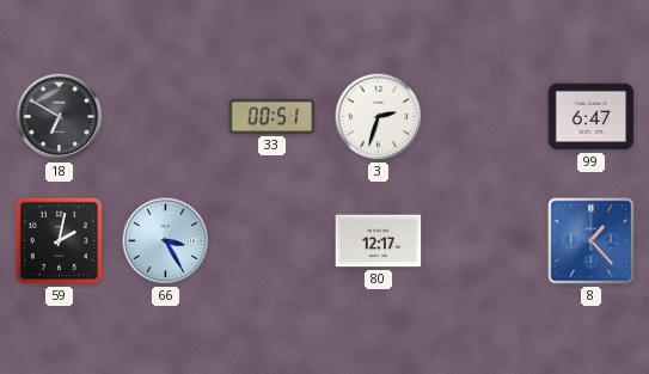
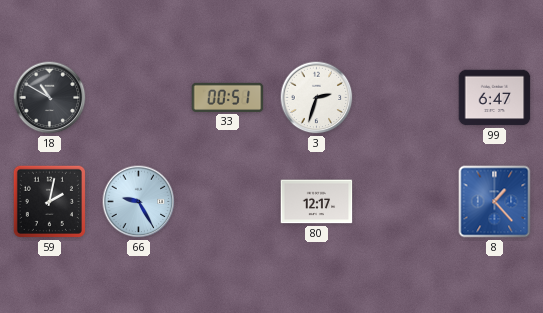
18: 6:50 -> 10:50
66: 3:25 -> 9:25
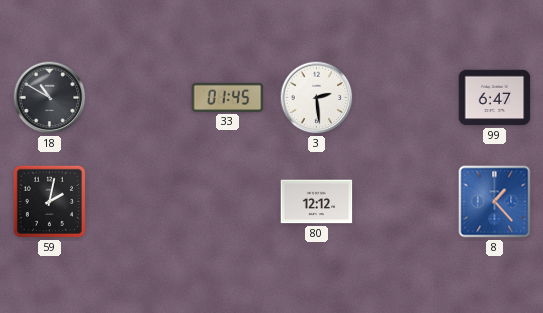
33: 00:51 -> 01:45
3: 2:33 -> 2:29
66: 9:25 -> none
80: 12:17 -> 12:12
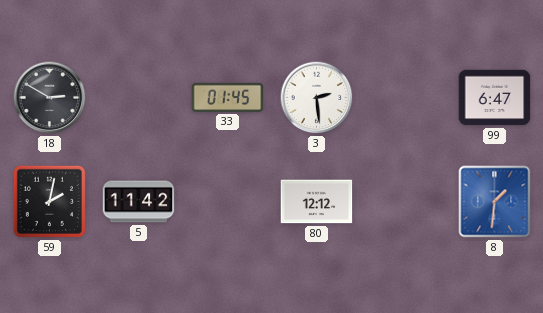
18: 10:50 -> 2:50
5: none -> 11:42
8: 1:23 -> 1:31
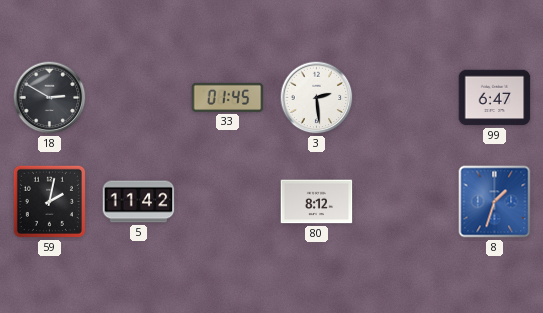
80: 12:12 -> 8:12
8: 1:31 -> 1:33
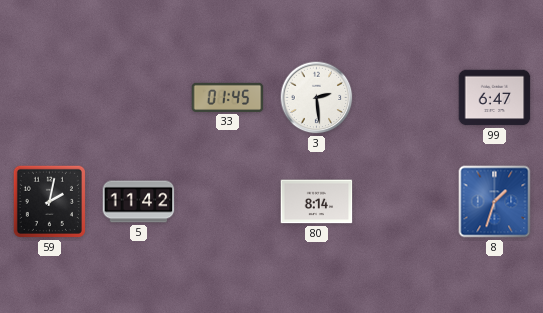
18: 2:50 -> none
80: 8:12 -> 8:14
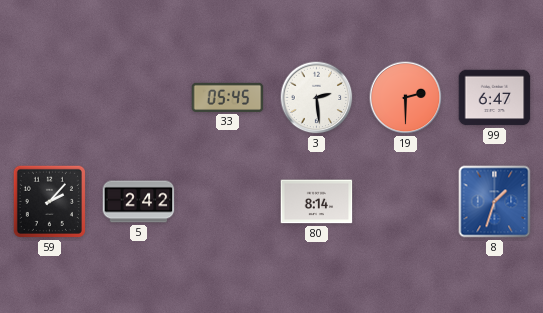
33: 01:45 -> 05:45
19: none -> 2:30
59: 2:02 -> 2:07
5: 11:42 -> 2:42
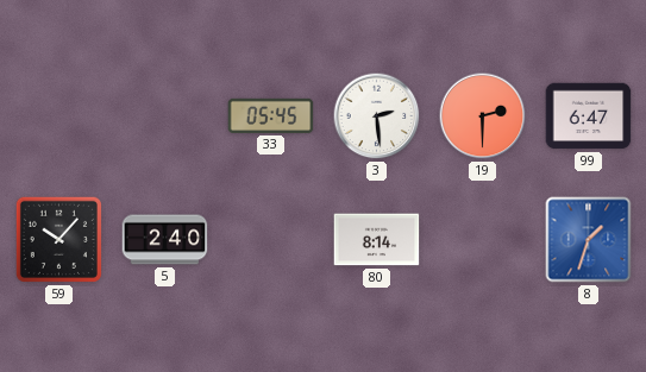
59: 2:07 -> 10:07
5: 2:42 -> 2:40
